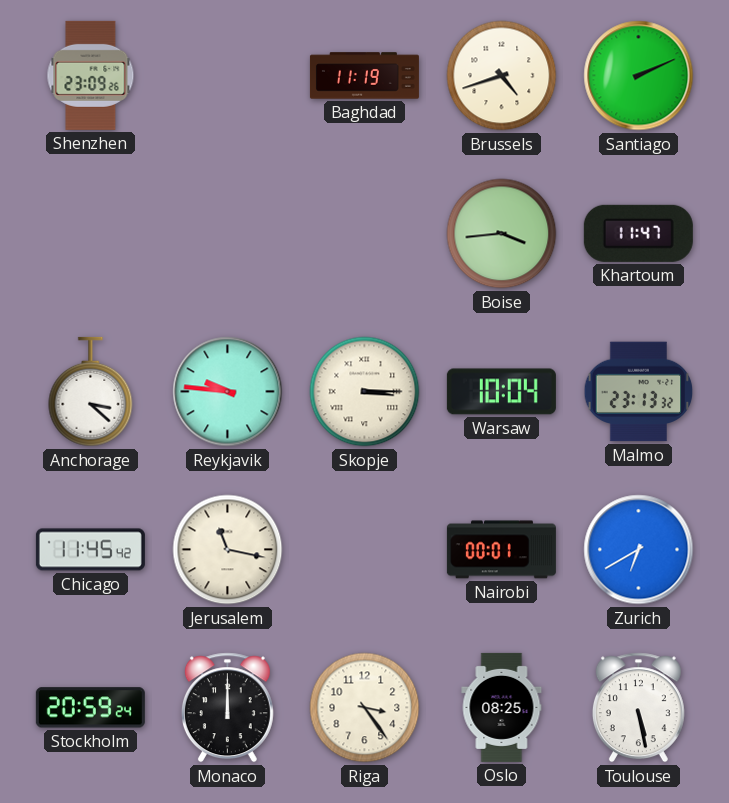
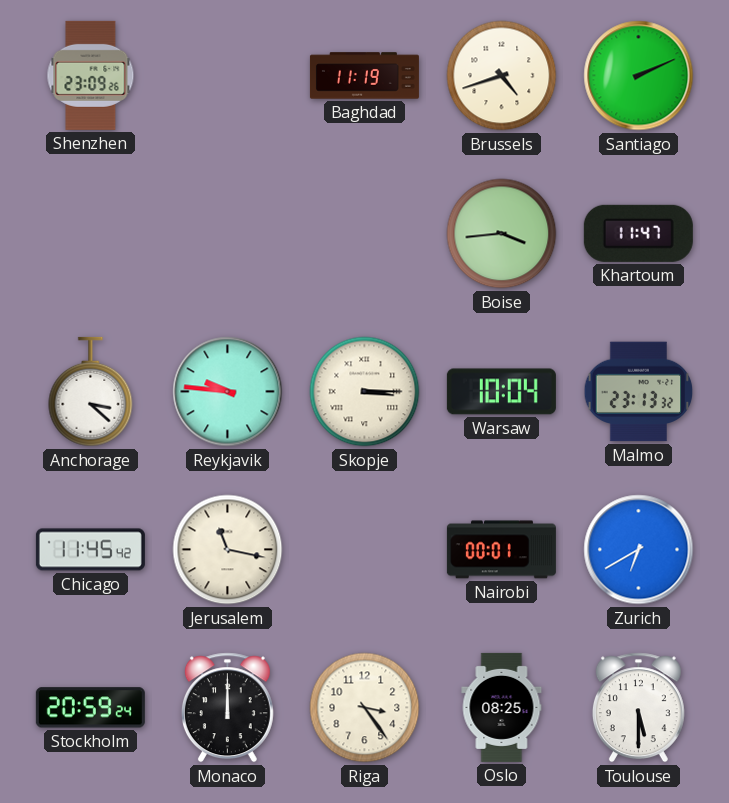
Toulouse: 5:28 -> 5:30
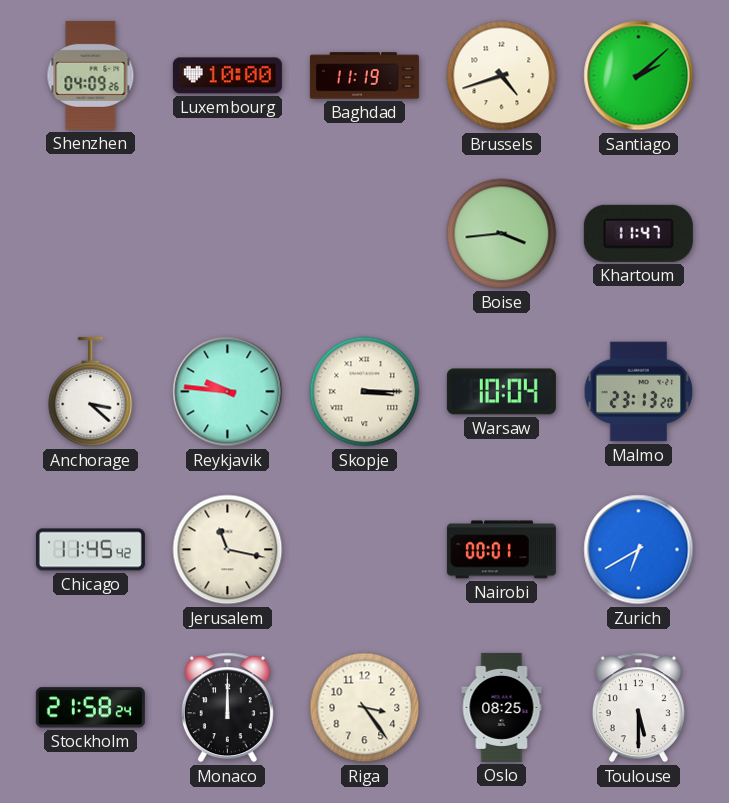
Shenzhen: 23:09 -> 04:09
Luxembourg: none -> 10:00
Santiago: 2:11 -> 2:08
Malmo: 23:13:32 -> 23:13:20
Stockholm: 20:59 -> 21:58
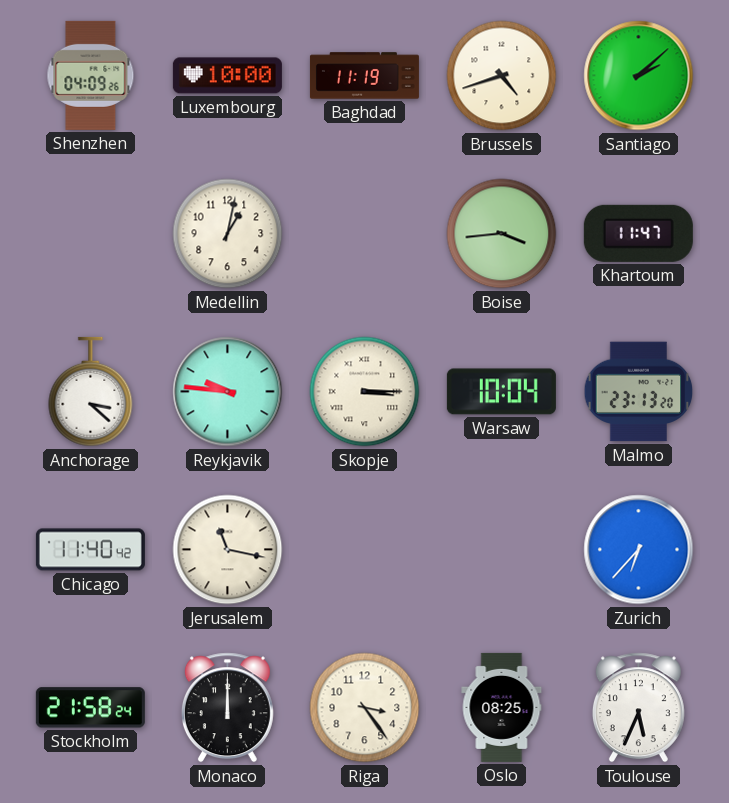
Medellin: none -> 1:02
Chicago: 11:45 -> 11:40
Nairobi: 00:01 -> none
Zurich: 6:40 -> 6:37
Toulouse: 5:30 -> 5:34
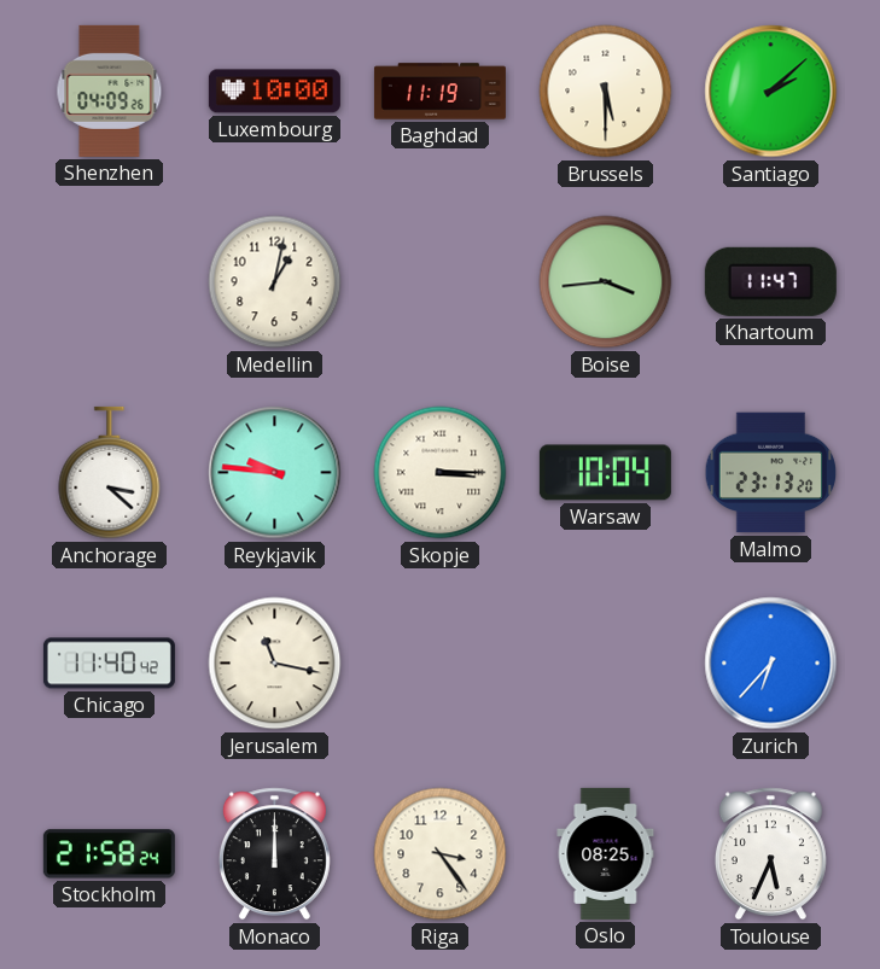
Brussels: 4:42 -> 5:30
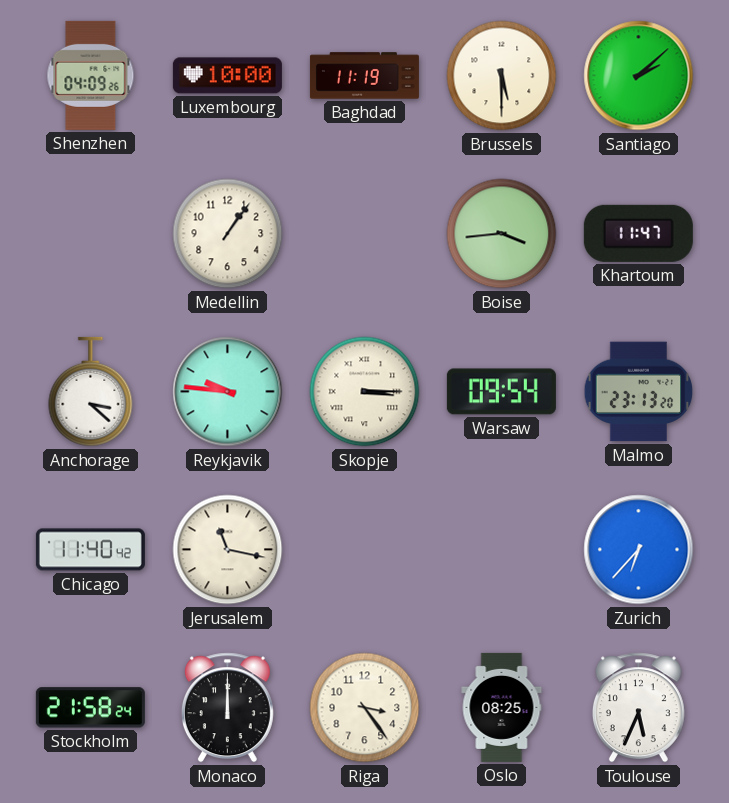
Medellin: 1:02 -> 1:06
Warsaw: 10:04 -> 09:54
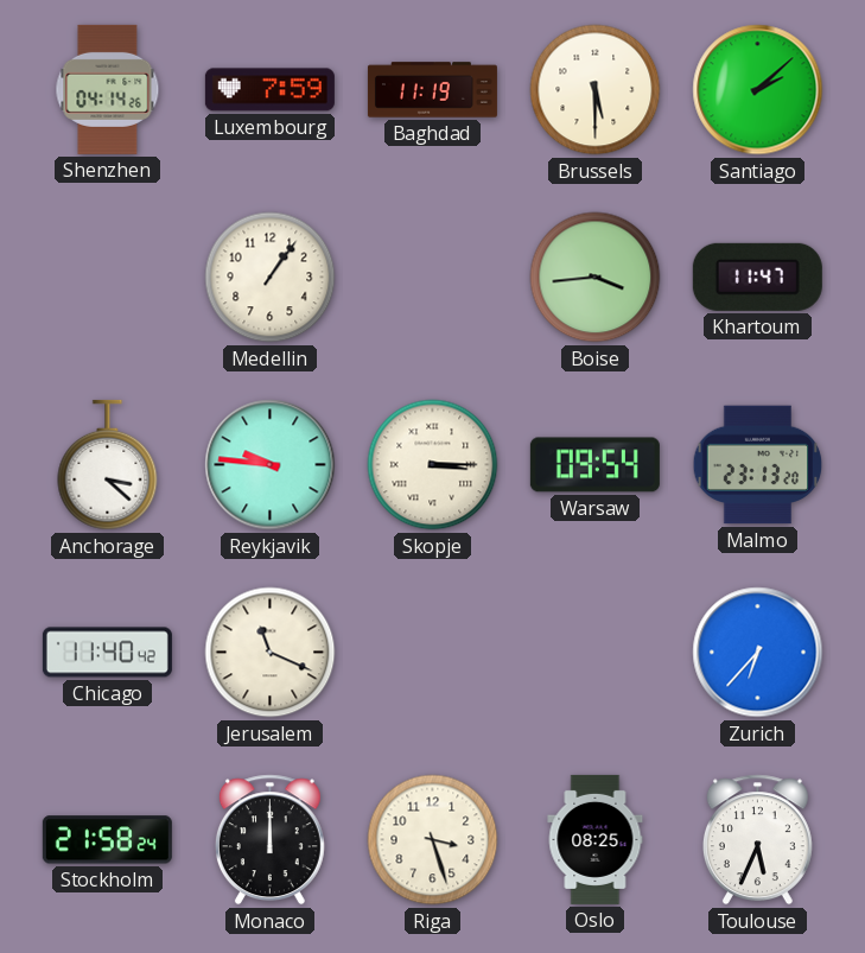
Shenzhen: 04:09 -> 04:14
Luxembourg: 10:00 -> 7:59
Jerusalem: 11:17 -> 11:19
Riga: 3:24 -> 3:27
